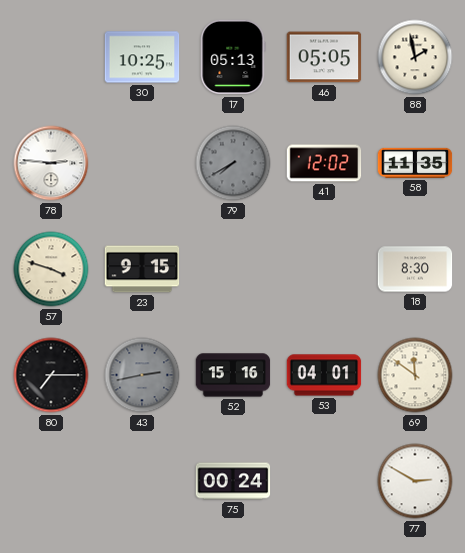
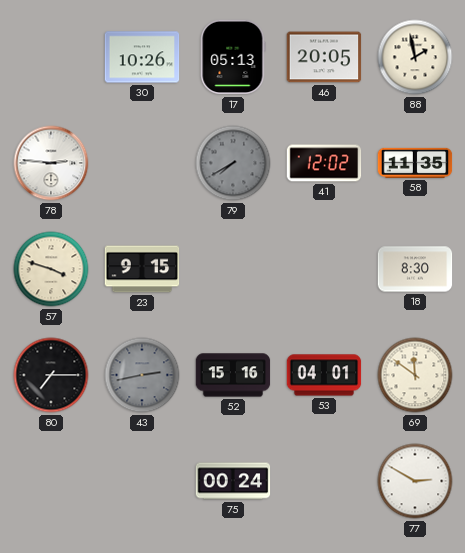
30: 10:25 -> 10:26
46: 05:05 -> 20:05
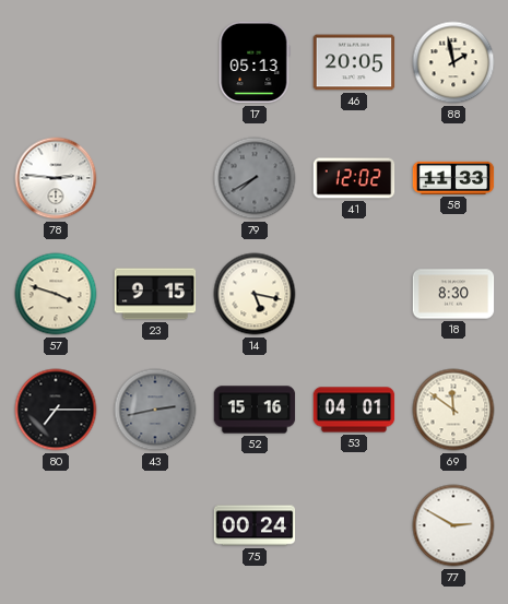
30: 10:26 -> none
58: 11:35 -> 11:33
14: none -> 5:17
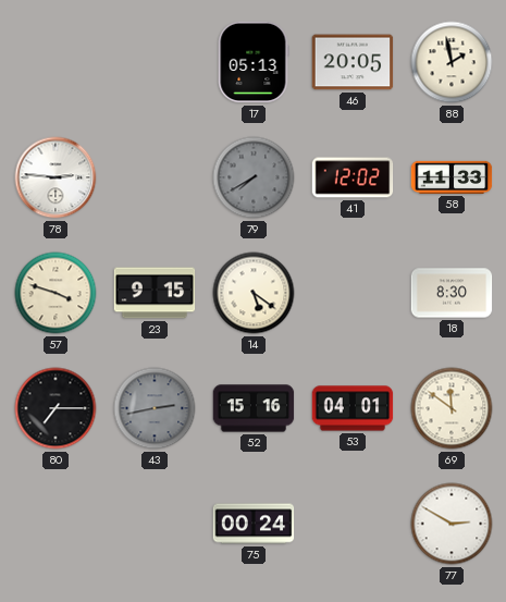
14: 5:17 -> 5:21
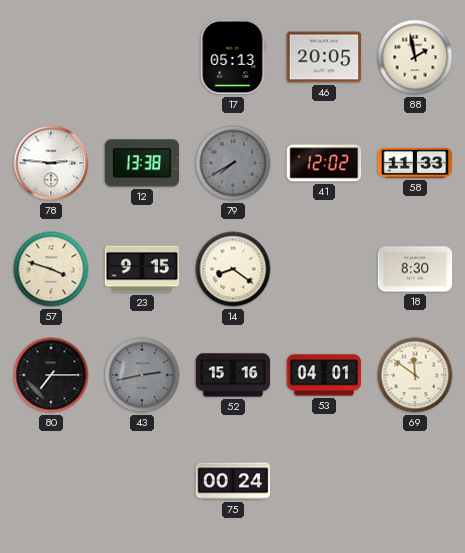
12: none -> 13:38
14: 5:21 -> 8:21
77: 2:50 -> none
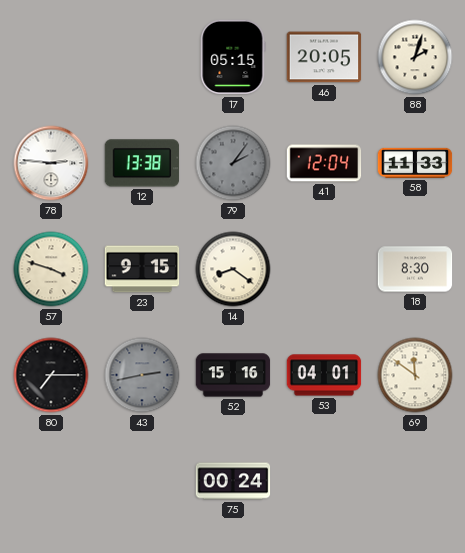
17: 05:13 -> 05:15
88: 1:58 -> 2:03
79: 7:40 -> 2:06
41: 12:02 -> 12:04
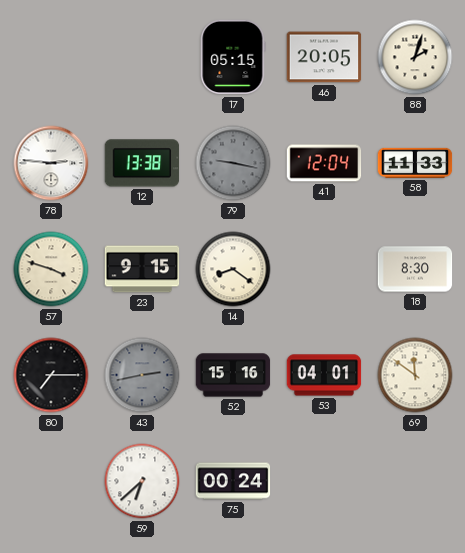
79: 2:06 -> 9:17
59: none -> 6:38
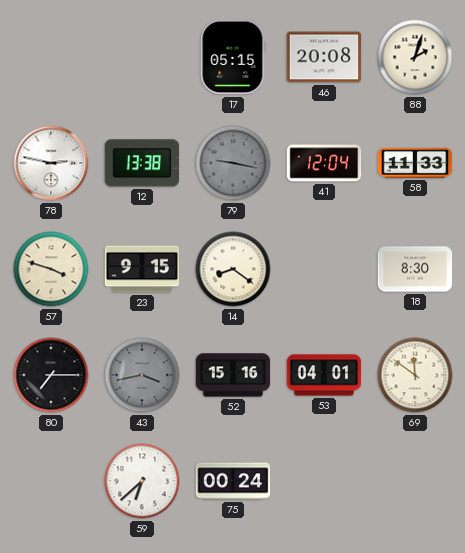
46: 20:05 -> 20:08
78: 2:46 -> 2:47
43: 2:43 -> 3:43
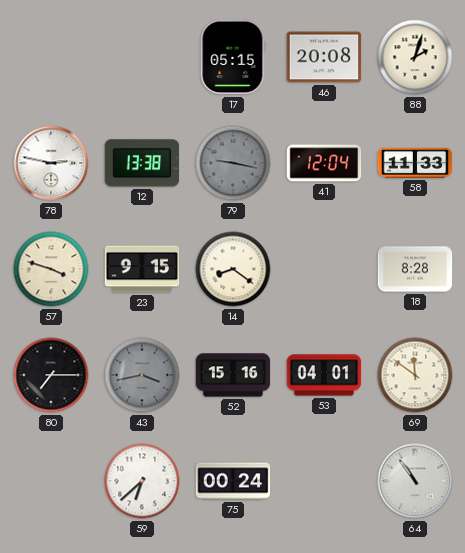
18: 8:30 -> 8:28
64: none -> 10:54
